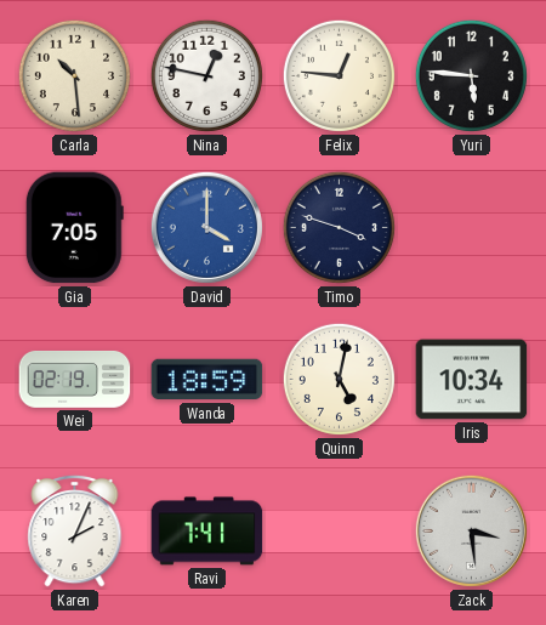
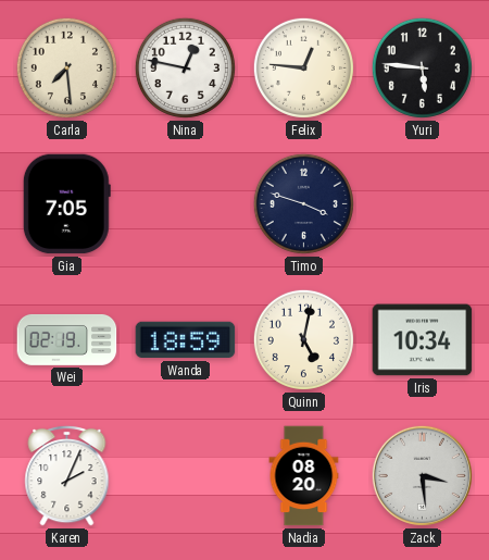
Carla: 10:29 -> 7:29
David: 4:00 -> none
Ravi: 7:41 -> none
Nadia: none -> 08:20
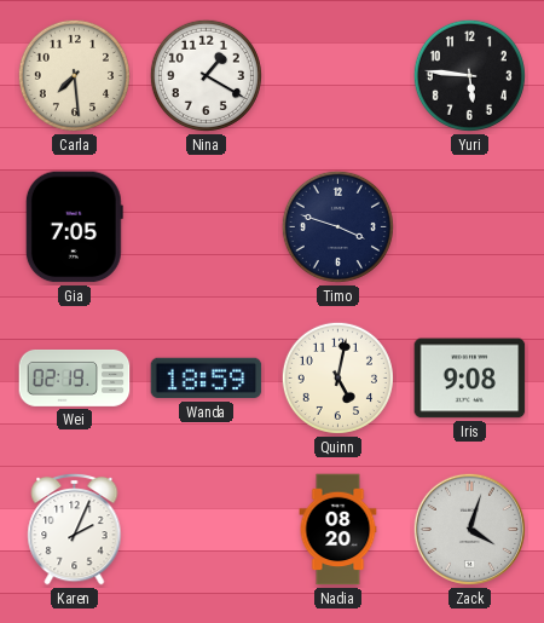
Nina: 12:47 -> 1:20
Felix: 12:46 -> none
Iris: 10:34 -> 9:08
Zack: 3:29 -> 4:03
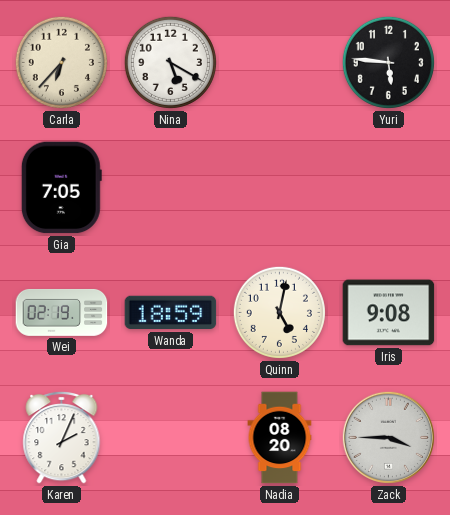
Carla: 7:29 -> 6:37
Nina: 1:20 -> 5:20
Timo: 3:48 -> none
Zack: 4:03 -> 3:45
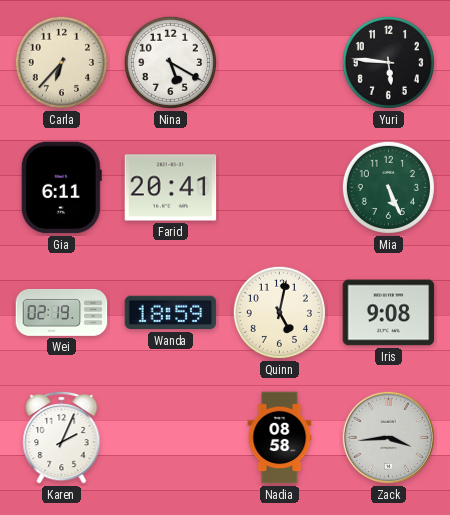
Gia: 7:05 -> 6:11
Farid: none -> 20:41
Mia: none -> 5:26
Nadia: 08:20 -> 08:58
Zack: 3:45 -> 3:44
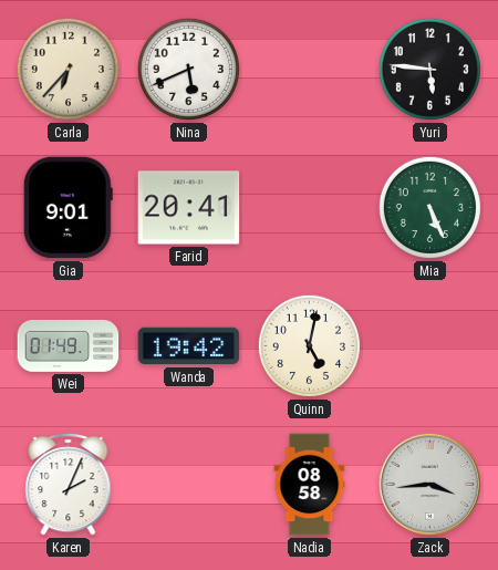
Nina: 5:20 -> 5:41
Gia: 6:11 -> 9:01
Wei: 02:19 -> 01:49
Wanda: 18:59 -> 19:42
Iris: 9:08 -> none
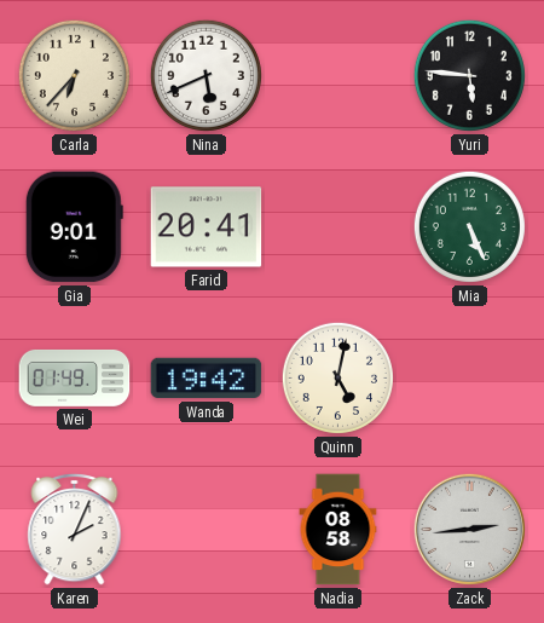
Zack: 3:44 -> 2:44
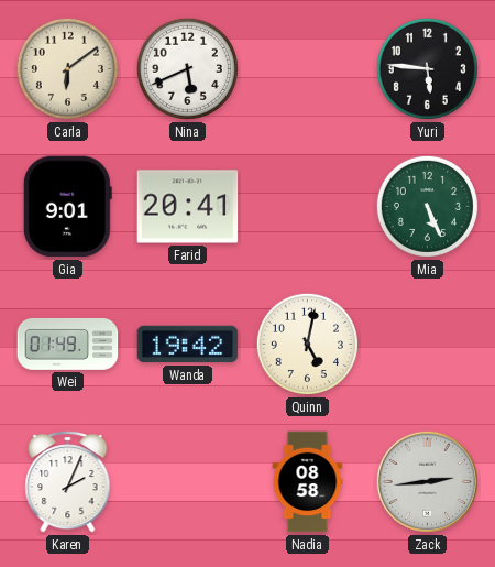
Carla: 6:37 -> 6:09
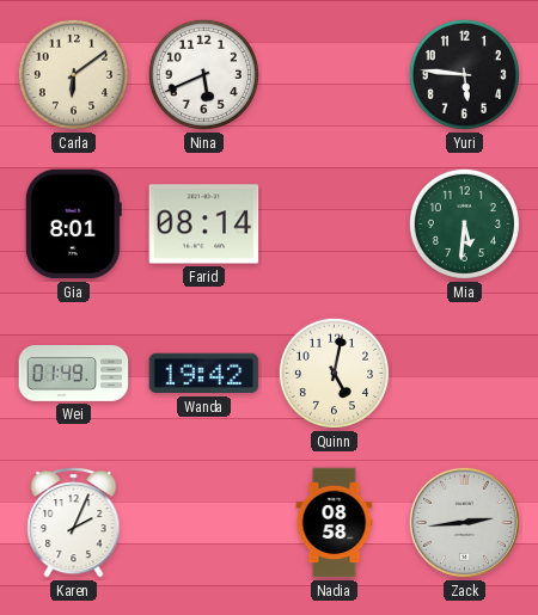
Gia: 9:01 -> 8:01
Farid: 20:41 -> 08:14
Mia: 5:26 -> 5:31
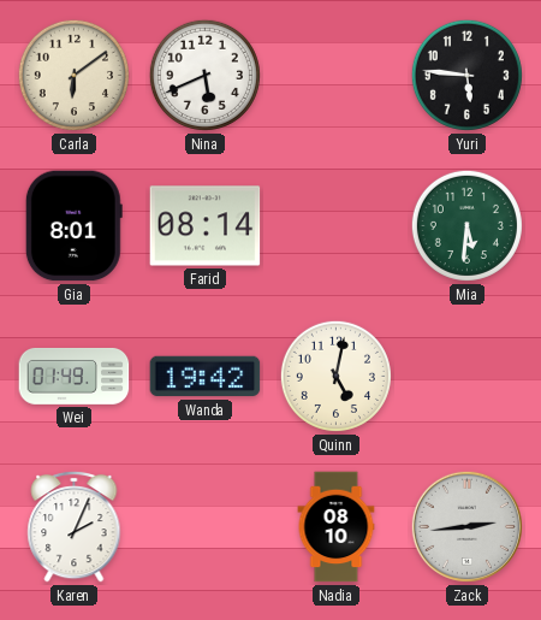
Nadia: 08:58 -> 08:10
